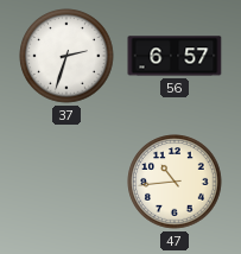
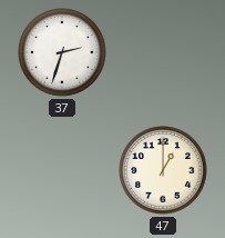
56: 6:57 -> none
47: 10:44 -> 1:00
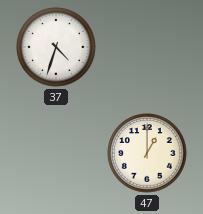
37: 2:33 -> 4:33
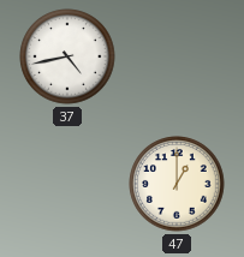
37: 4:33 -> 4:43
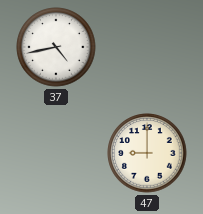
47: 1:00 -> 9:00
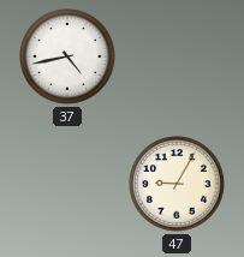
47: 9:00 -> 9:05
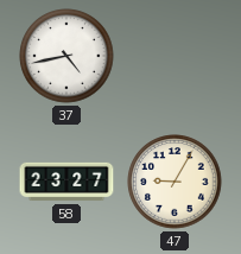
58: none -> 23:27
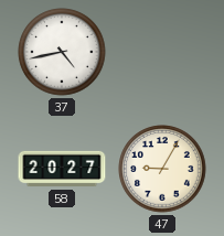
58: 23:27 -> 20:27
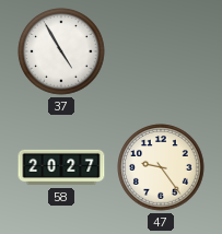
37: 4:43 -> 4:55
47: 9:05 -> 9:24
